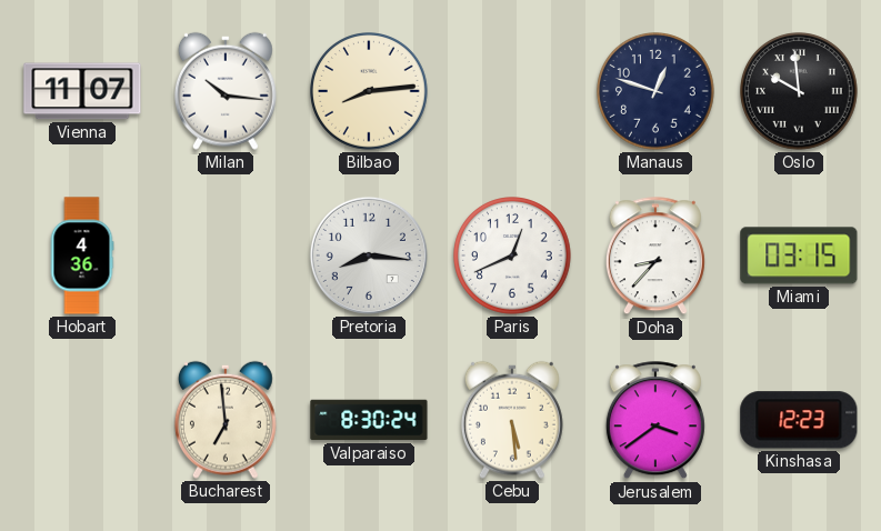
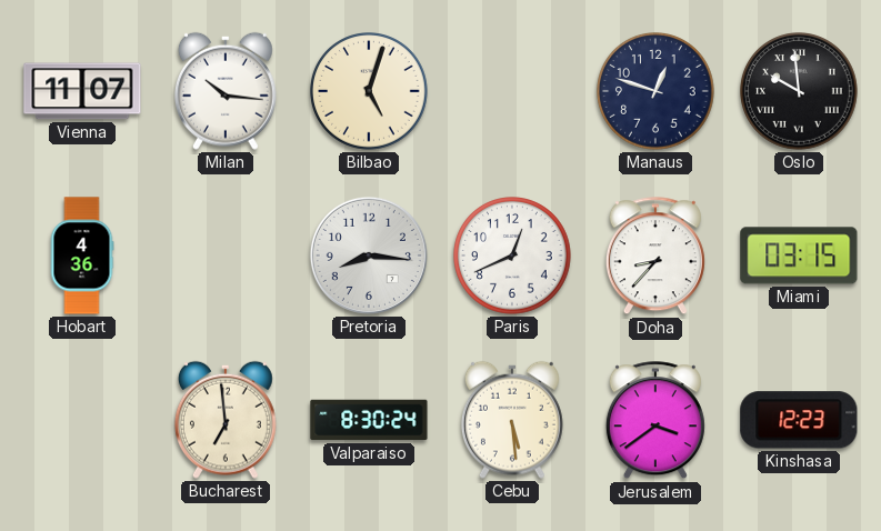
Bilbao: 8:14 -> 5:03
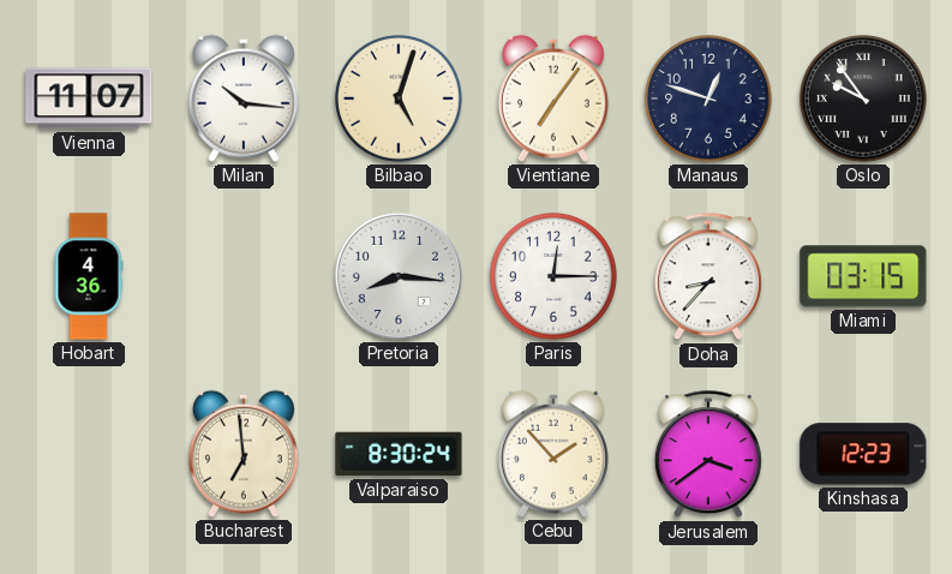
Vientiane: none -> 7:06
Oslo: 9:59 -> 9:54
Paris: 12:41 -> 12:15
Cebu: 5:29 -> 1:53
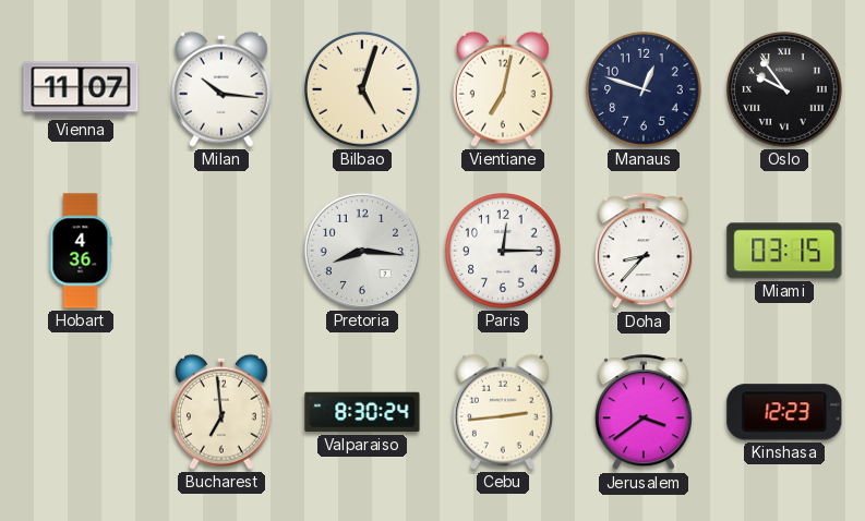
Vientiane: 7:06 -> 7:02
Cebu: 1:53 -> 2:44
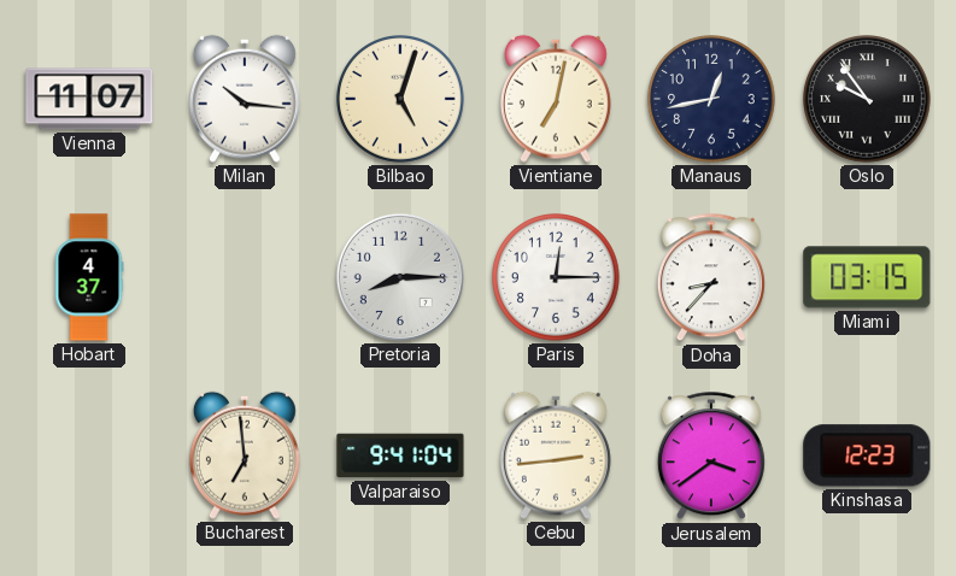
Manaus: 12:48 -> 12:43
Hobart: 4:36 -> 4:37
Pretoria: 8:16 -> 8:15
Valparaiso: 8:30 -> 9:41
